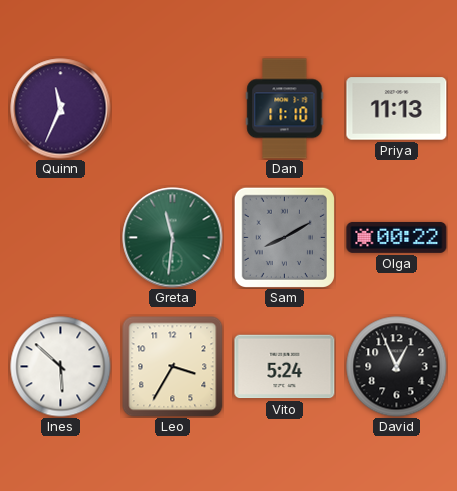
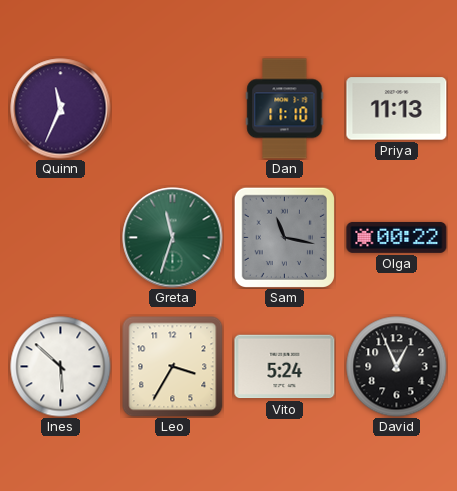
Greta: 11:31 -> 11:33
Sam: 8:10 -> 11:17
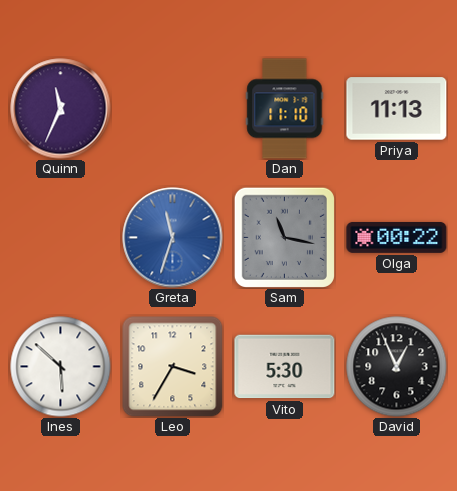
Greta dial: green -> blue
Vito: 5:24 -> 5:30
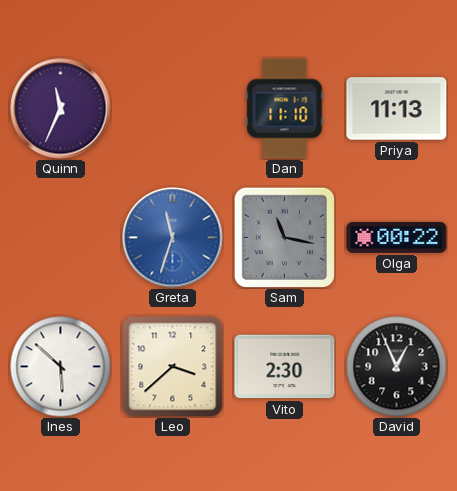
Leo: 3:35 -> 3:38
Vito: 5:30 -> 2:30
